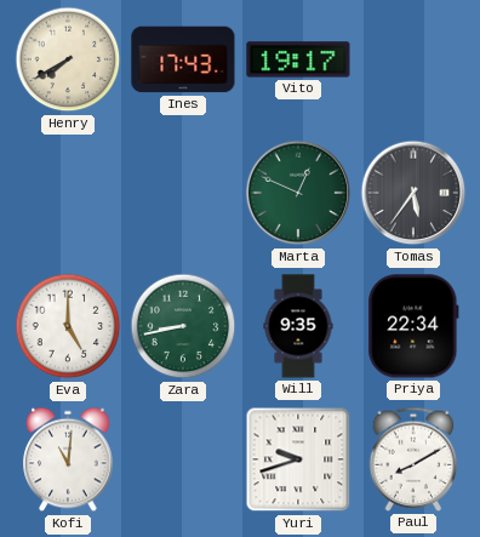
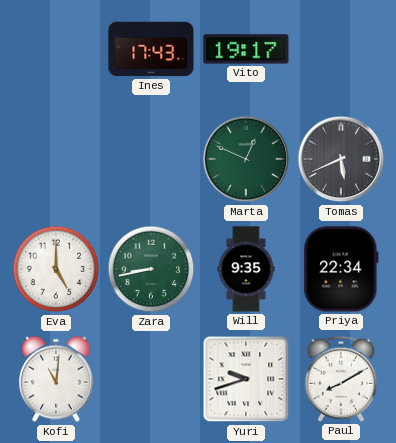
Henry: 7:40 -> none
Tomas: 5:36 -> 5:41
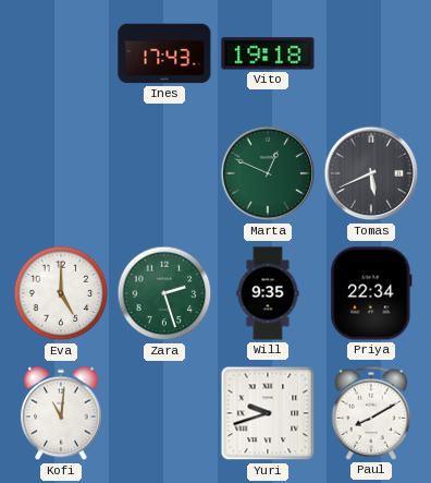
Vito: 19:17 -> 19:18
Zara: 8:43 -> 2:27
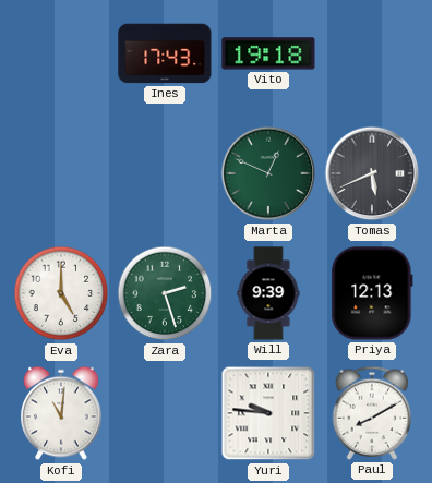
Will: 9:35 -> 9:39
Priya: 22:34 -> 12:13
Yuri: 9:42 -> 9:46
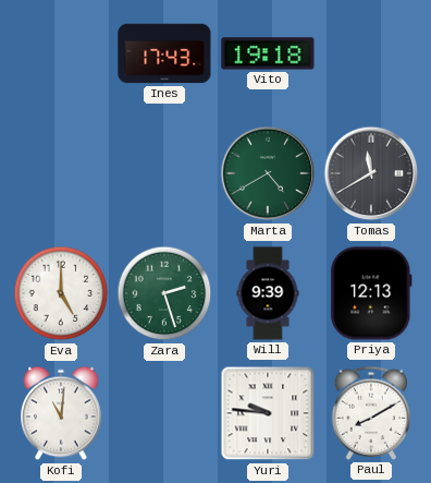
Marta: 12:49 -> 4:40
Tomas: 5:41 -> 11:40
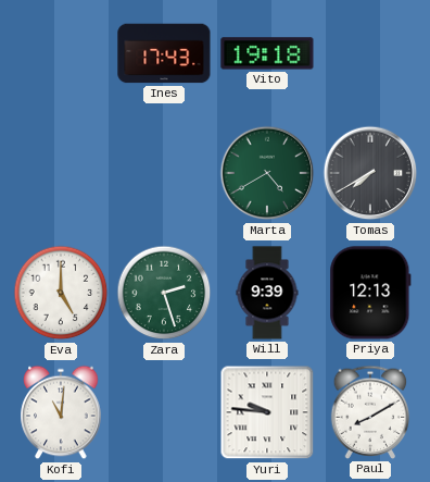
Tomas: 11:40 -> 7:40
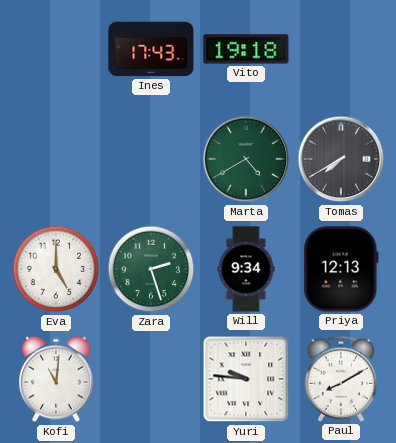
Will: 9:39 -> 9:34
